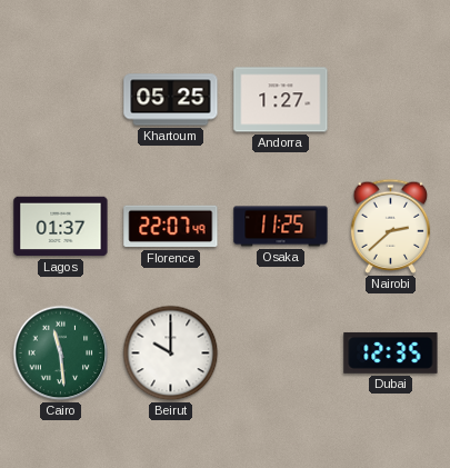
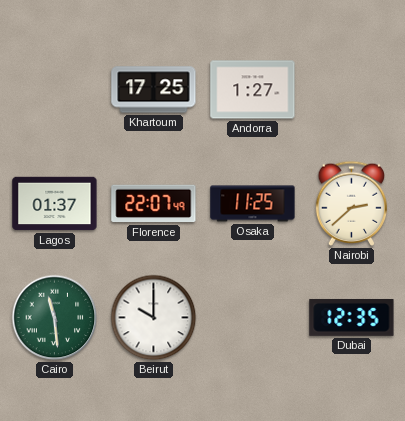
Khartoum: 05:25 -> 17:25
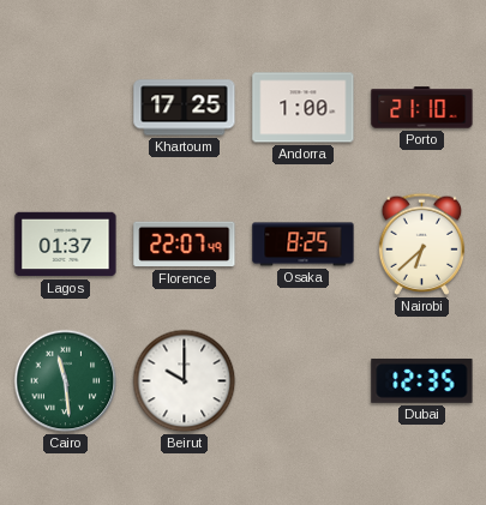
Andorra: 1:27 -> 1:00
Porto: none -> 21:10
Osaka: 11:25 -> 8:25
Nairobi: 2:38 -> 6:38
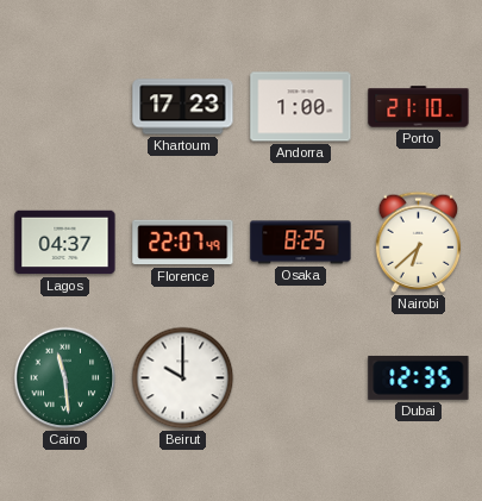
Khartoum: 17:25 -> 17:23
Lagos: 01:37 -> 04:37
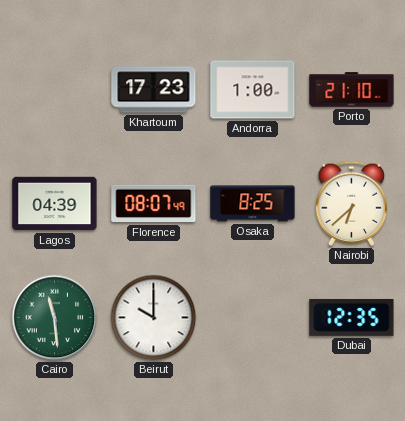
Lagos: 04:37 -> 04:39
Florence: 22:07 -> 08:07
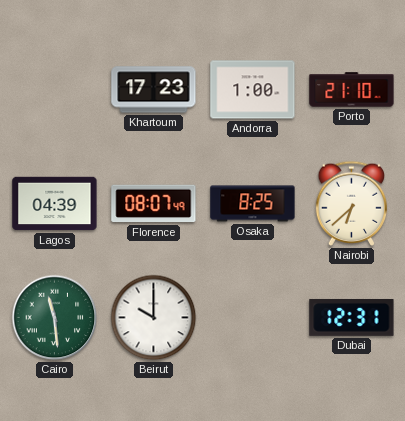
Dubai: 12:35 -> 12:31
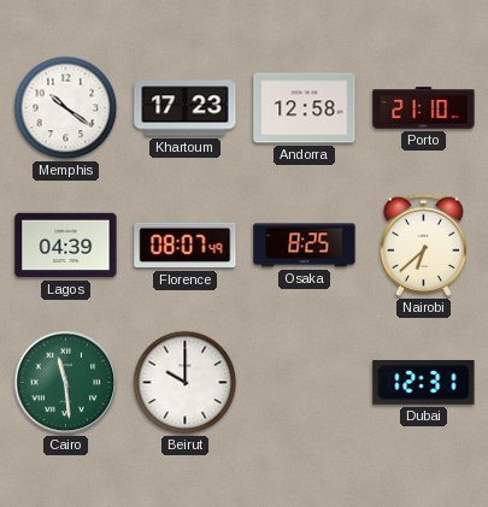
Memphis: none -> 10:21
Andorra: 1:00 -> 12:58
